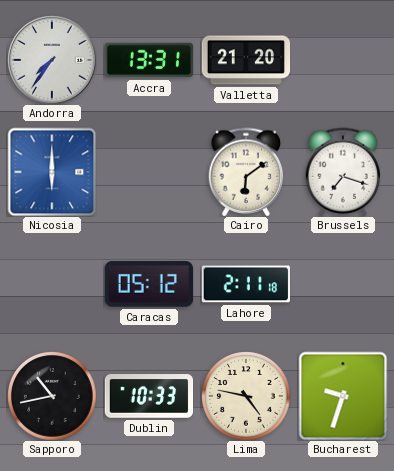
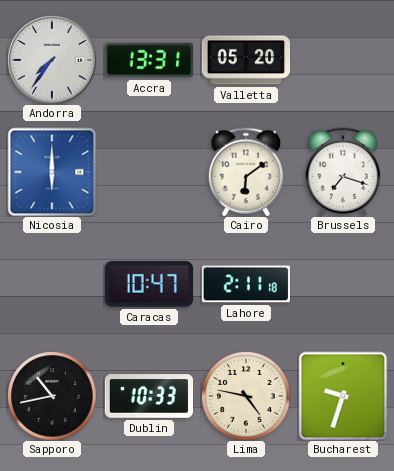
Valletta: 21:20 -> 05:20
Caracas: 05:12 -> 10:47
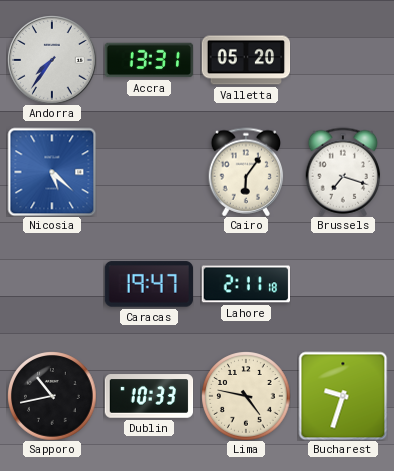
Nicosia: 6:00 -> 5:22
Cairo: 6:09 -> 6:06
Caracas: 10:47 -> 19:47
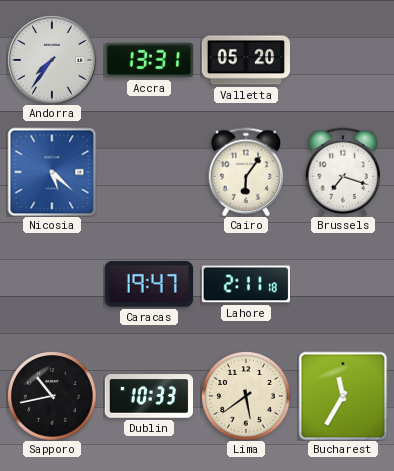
Lima: 4:47 -> 5:39
Bucharest: 9:33 -> 11:35
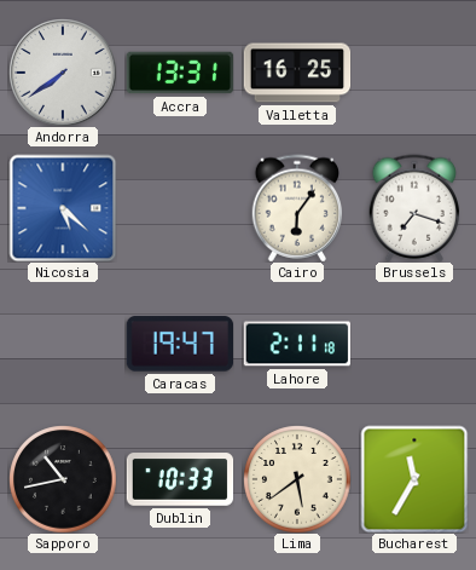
Andorra: 7:36 -> 7:39
Valletta: 05:20 -> 16:25
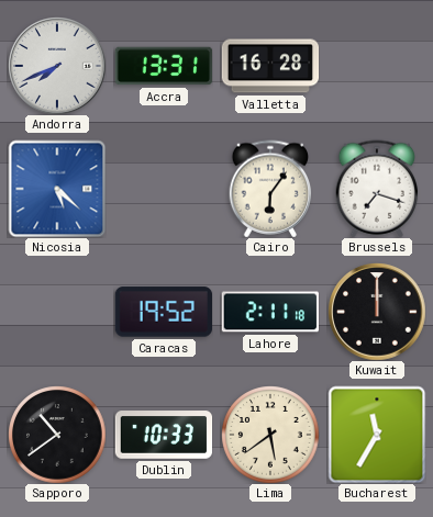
Andorra: 7:39 -> 7:41
Valletta: 16:25 -> 16:28
Caracas: 19:47 -> 19:52
Kuwait: none -> 12:00
Sapporo: 10:43 -> 10:39
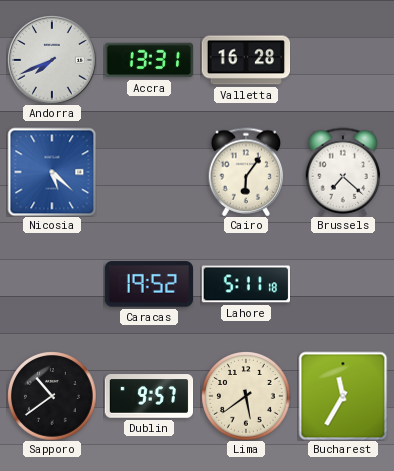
Brussels: 7:18 -> 7:22
Lahore: 2:11 -> 5:11
Kuwait: 12:00 -> none
Dublin: 10:33 -> 9:57
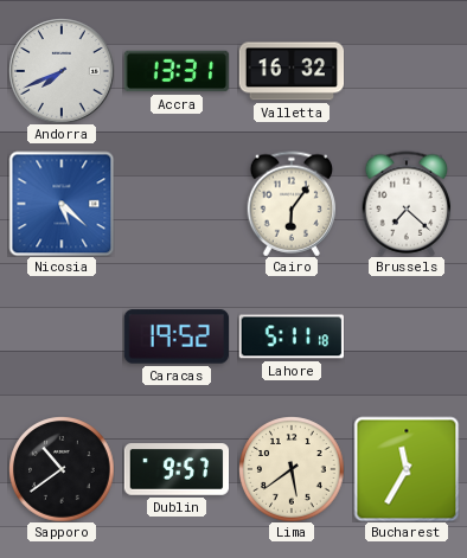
Valletta: 16:28 -> 16:32
